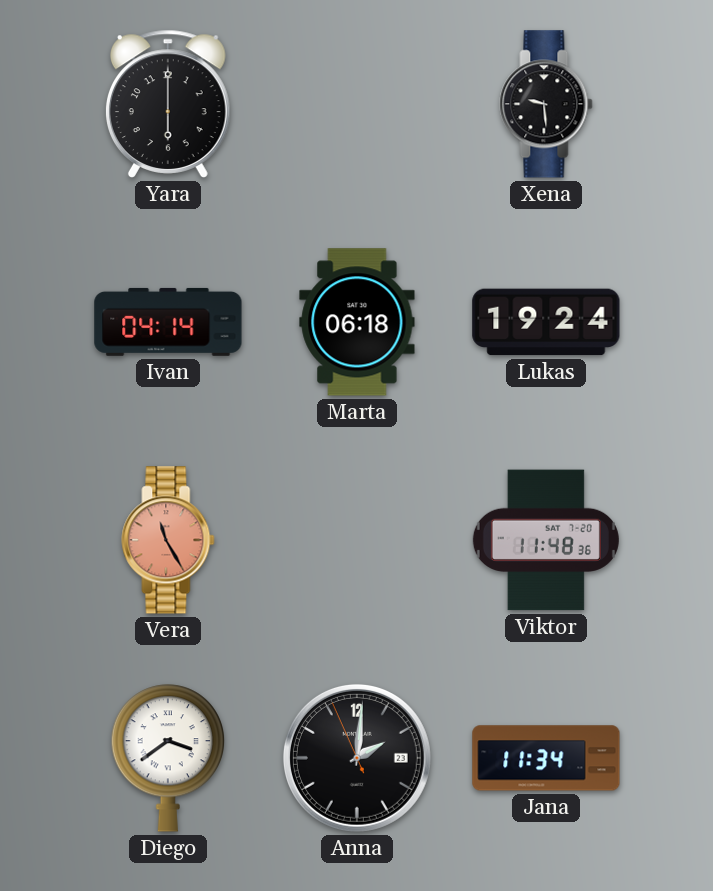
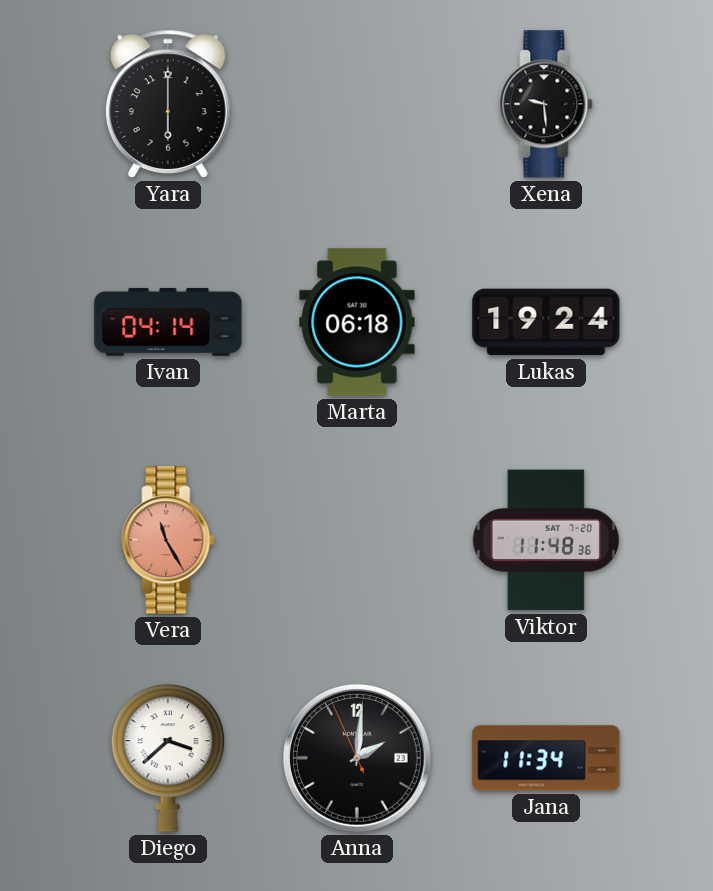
Diego: 3:39 -> 3:38
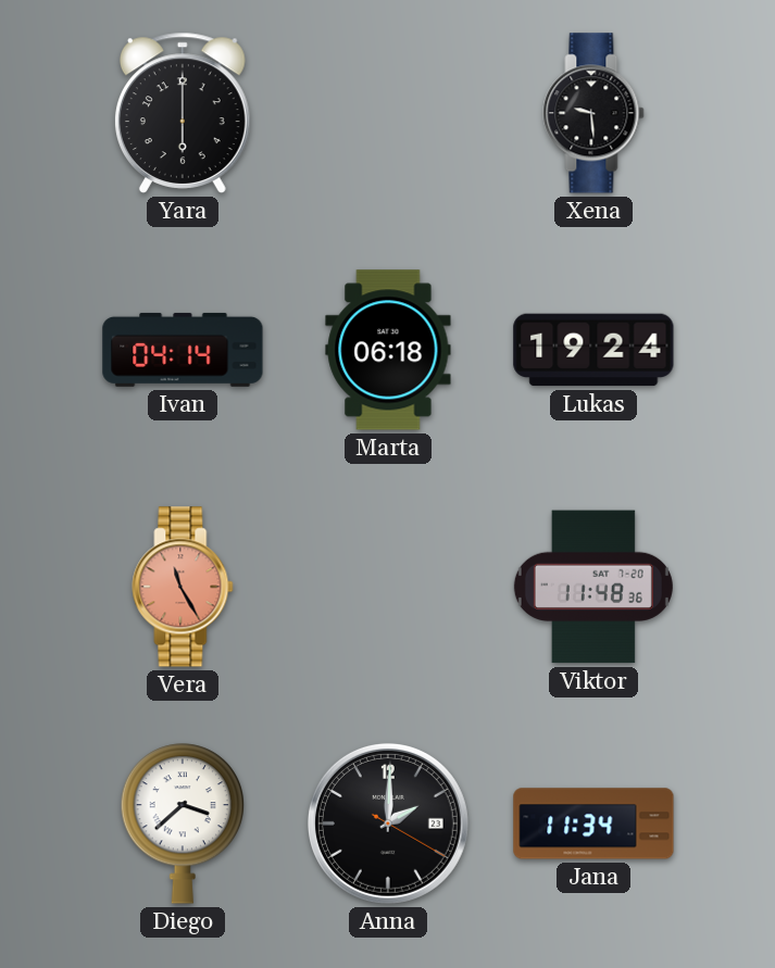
Anna: 2:00:56 -> 2:00:20
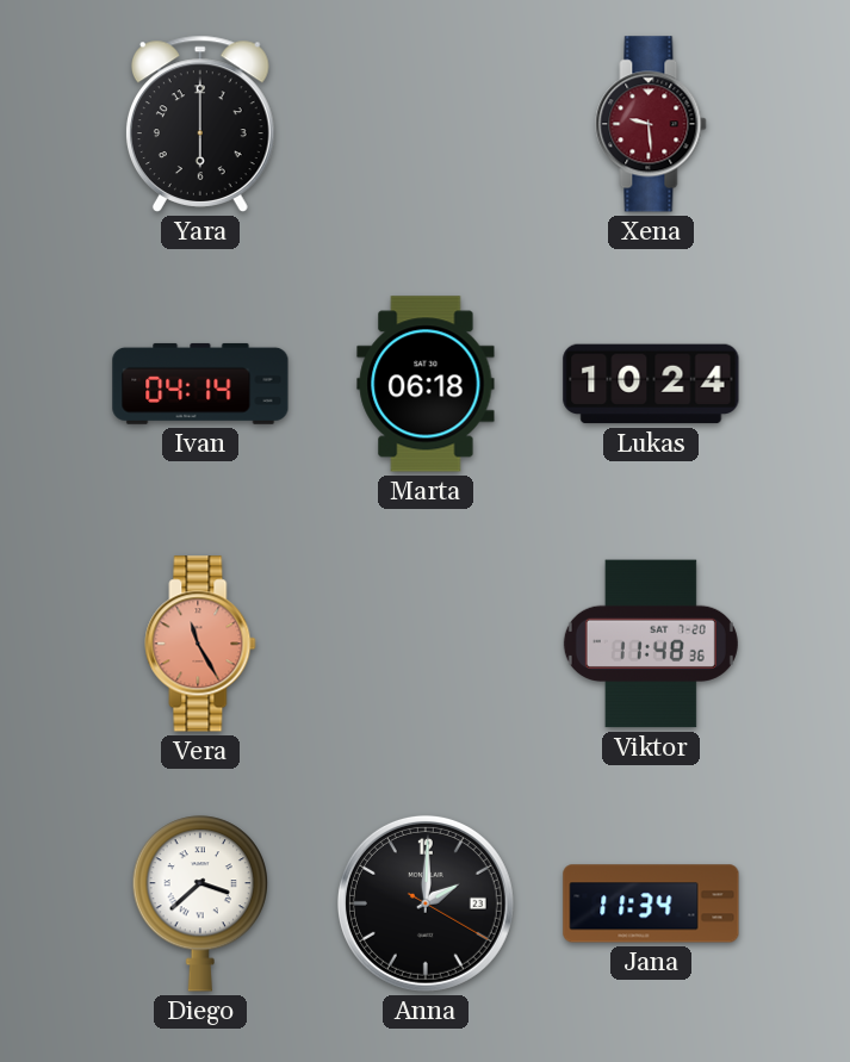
Xena dial: black -> burgundy
Lukas: 19:24 -> 10:24
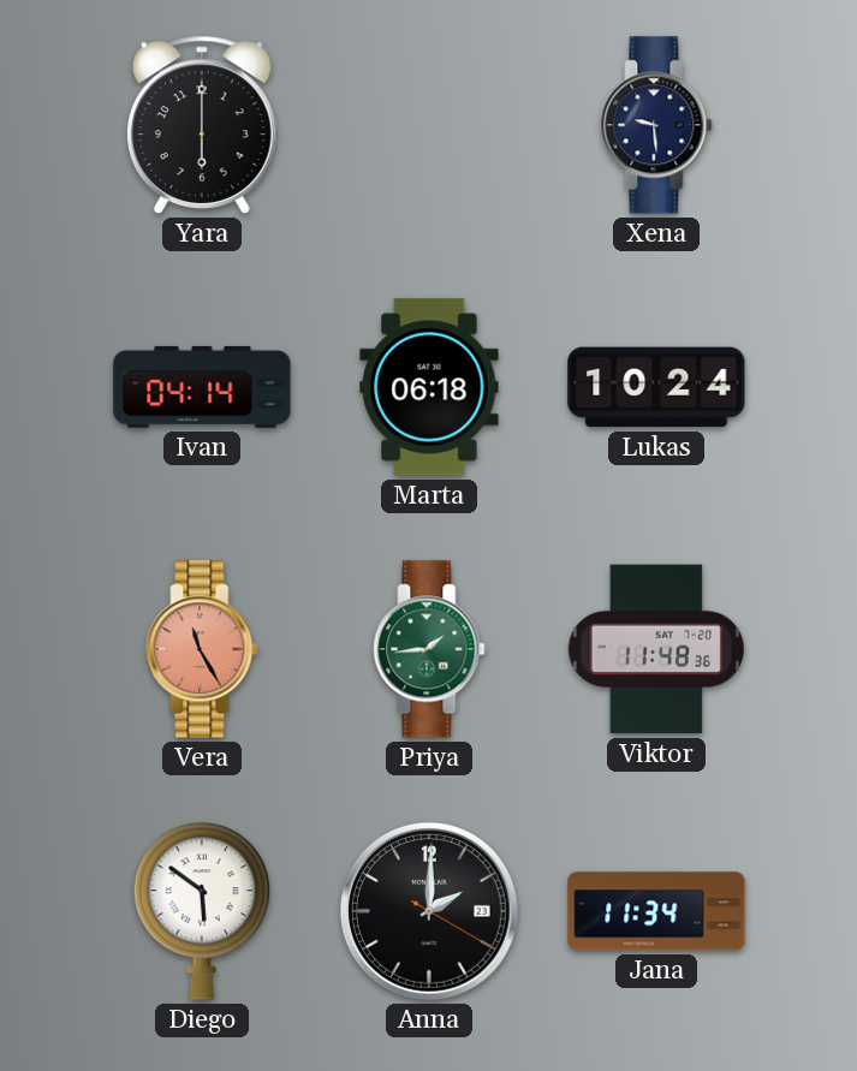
Xena dial: burgundy -> navy
Priya: none -> 1:44
Diego: 3:38 -> 5:51
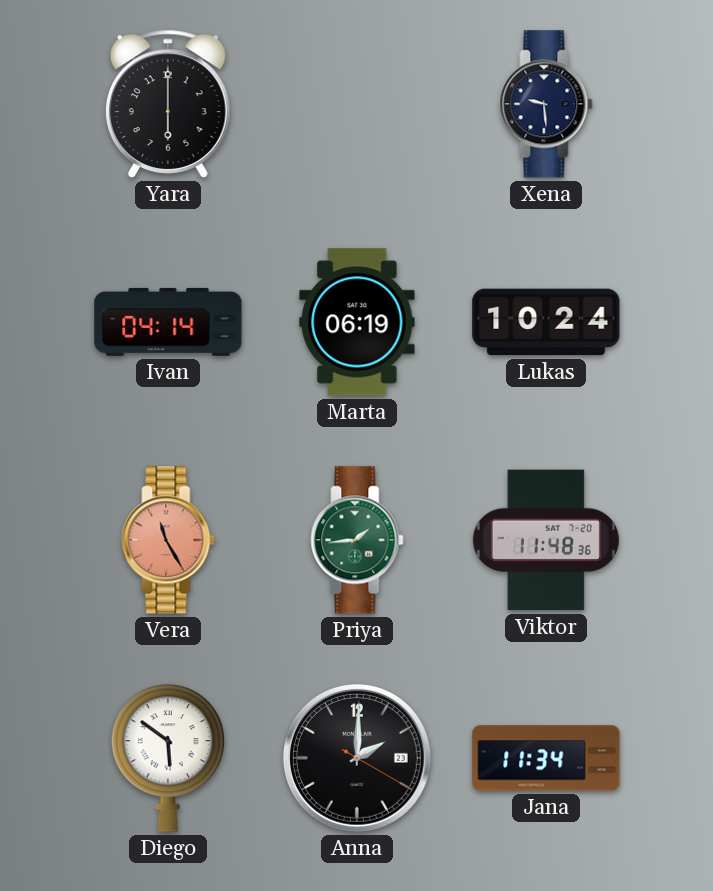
Marta: 06:18 -> 06:19
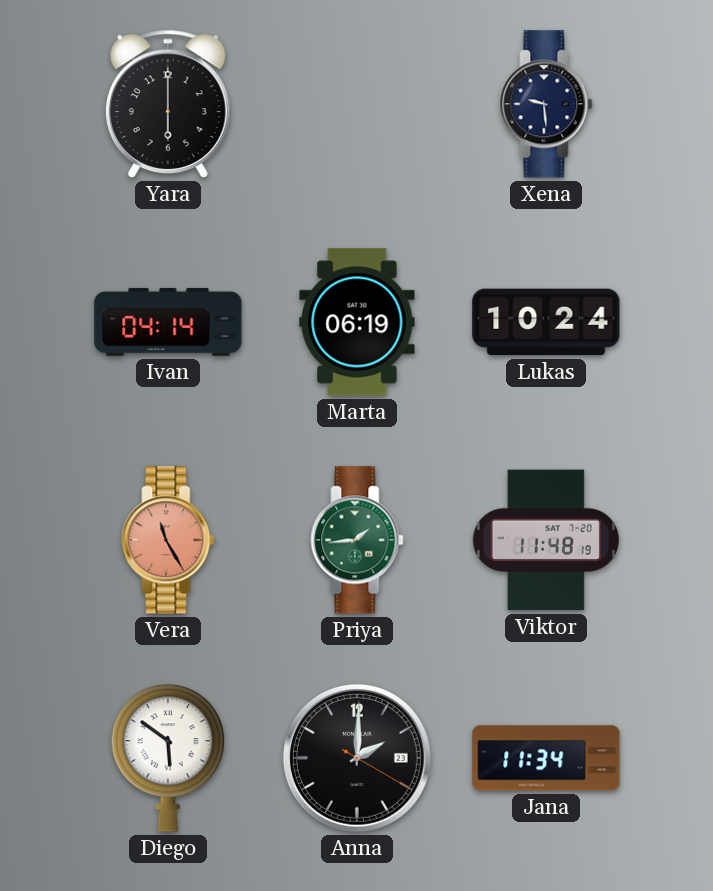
Viktor: 11:48:36 -> 11:48:19
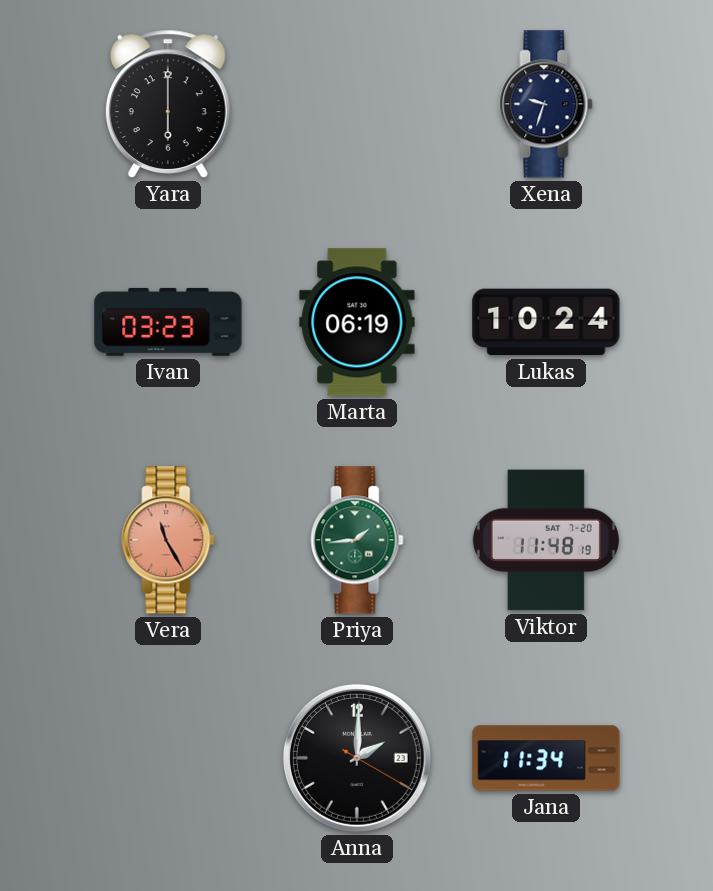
Xena: 9:29 -> 9:33
Ivan: 04:14 -> 03:23
Diego: 5:51 -> none
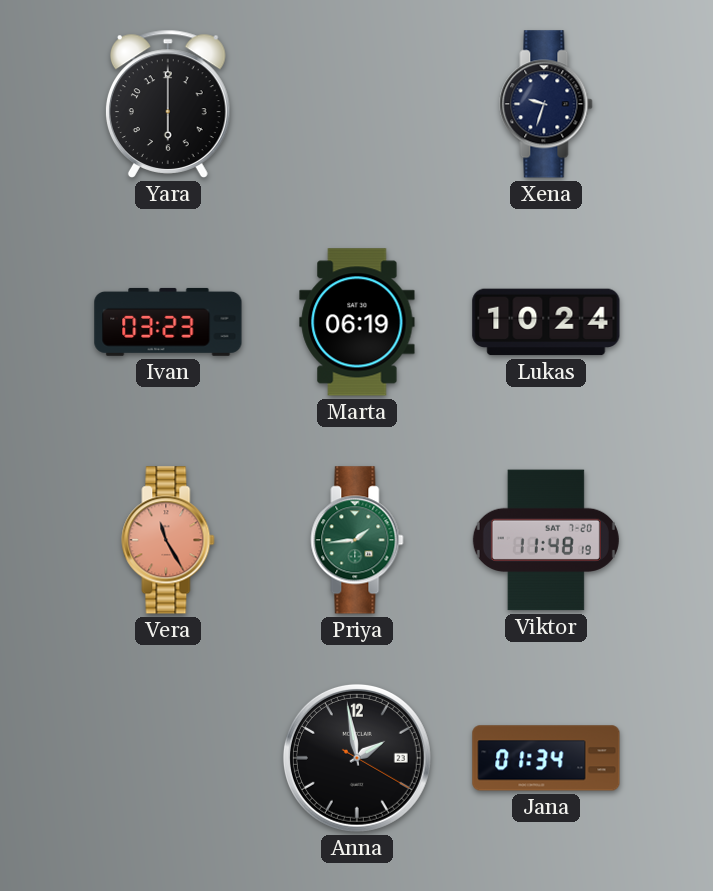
Anna: 2:00 -> 1:58
Jana: 11:34 -> 01:34
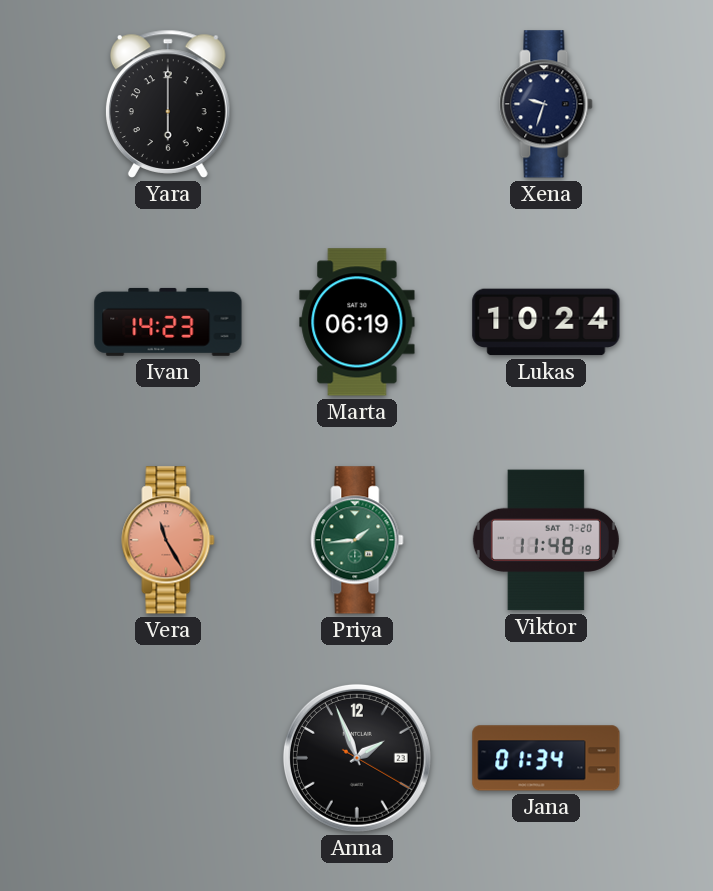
Ivan: 03:23 -> 14:23
Anna: 1:58 -> 1:56
